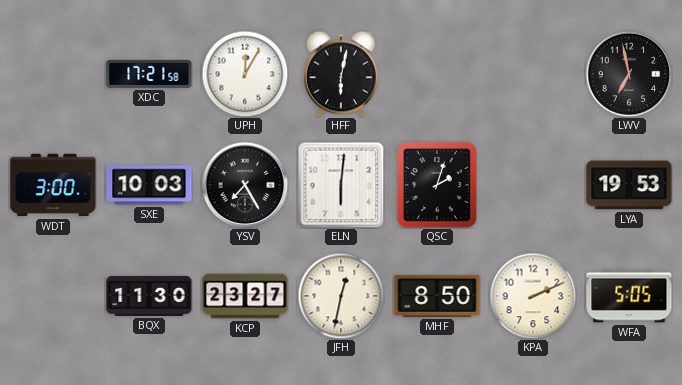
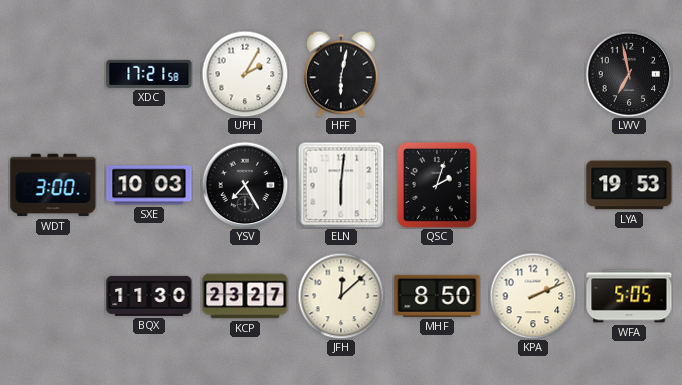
UPH: 12:05 -> 2:05
JFH: 12:32 -> 12:08
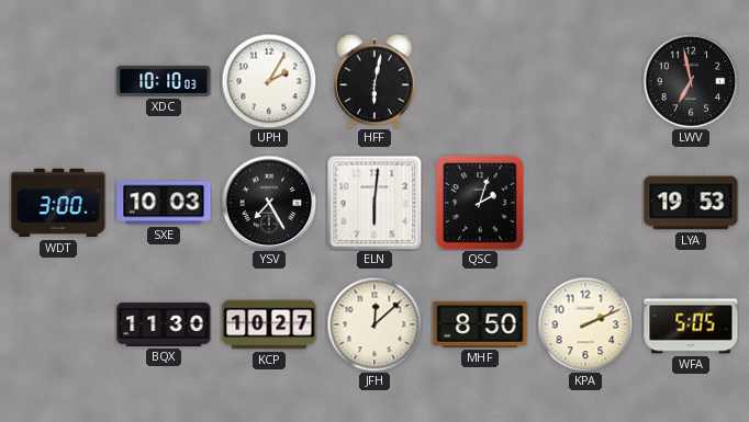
XDC: 17:21 -> 10:10
KCP: 23:27 -> 10:27
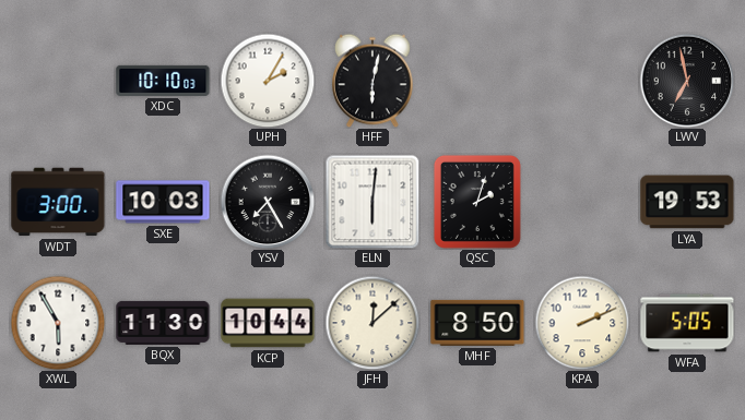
XWL: none -> 5:55
KCP: 10:27 -> 10:44
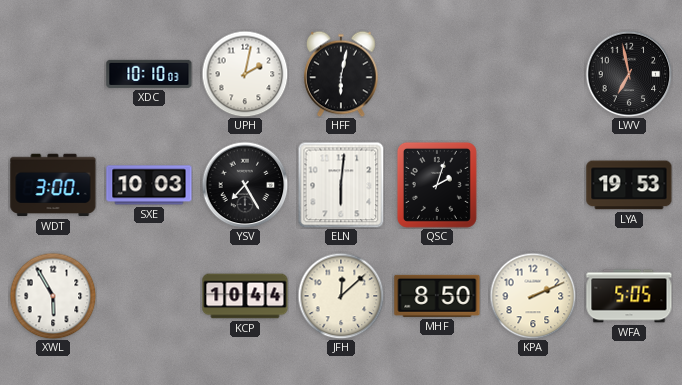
UPH: 2:05 -> 2:02
BQX: 11:30 -> none
